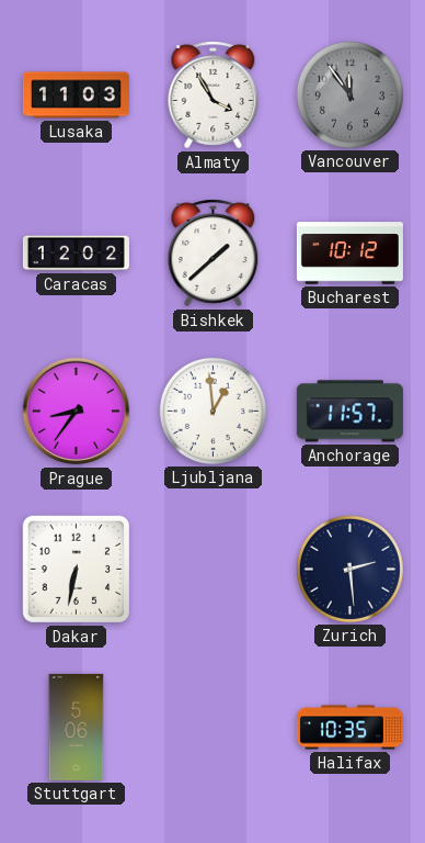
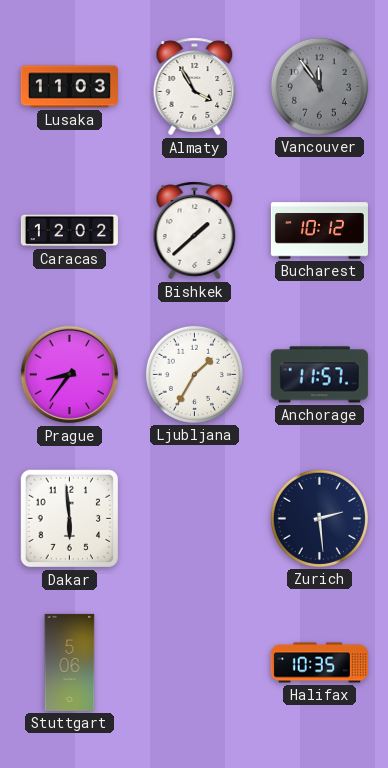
Ljubljana: 12:59 -> 1:35
Dakar: 6:32 -> 5:59
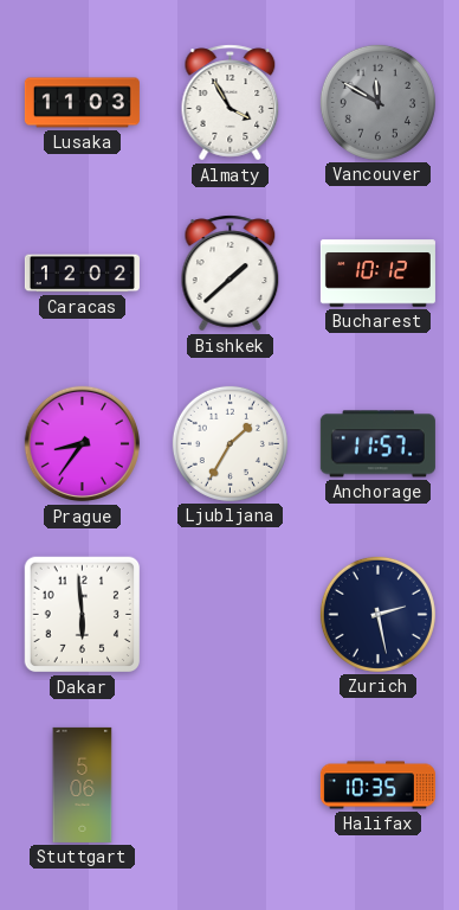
Vancouver: 11:54 -> 11:50
Zurich: 2:29 -> 2:28
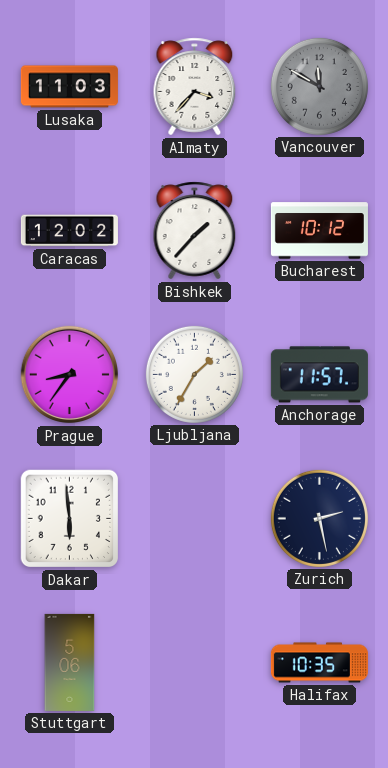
Almaty: 3:55 -> 3:37
Bishkek: 1:38 -> 1:37
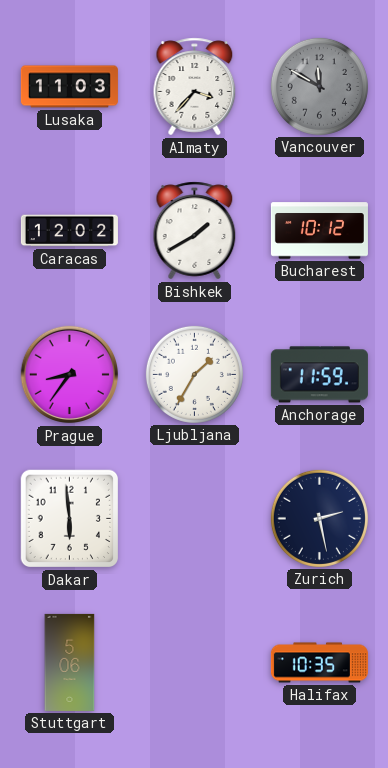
Bishkek: 1:37 -> 1:40
Anchorage: 11:57 -> 11:59
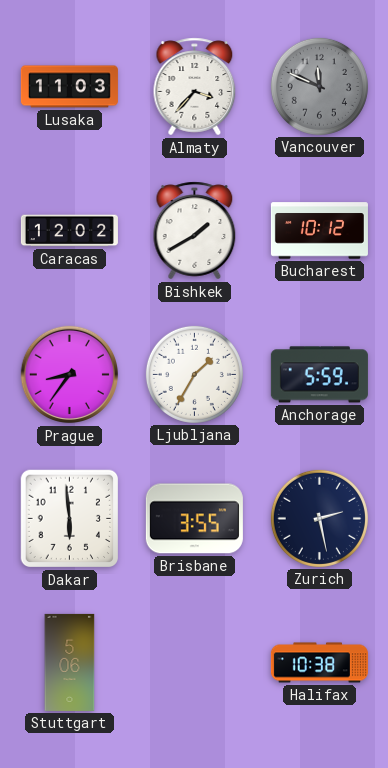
Vancouver: 11:50 -> 11:49
Anchorage: 11:59 -> 5:59
Brisbane: none -> 3:55
Halifax: 10:35 -> 10:38
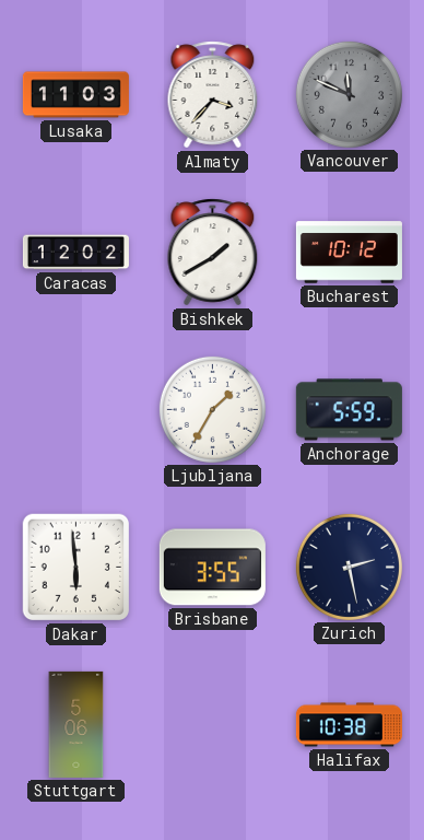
Prague: 8:36 -> none
